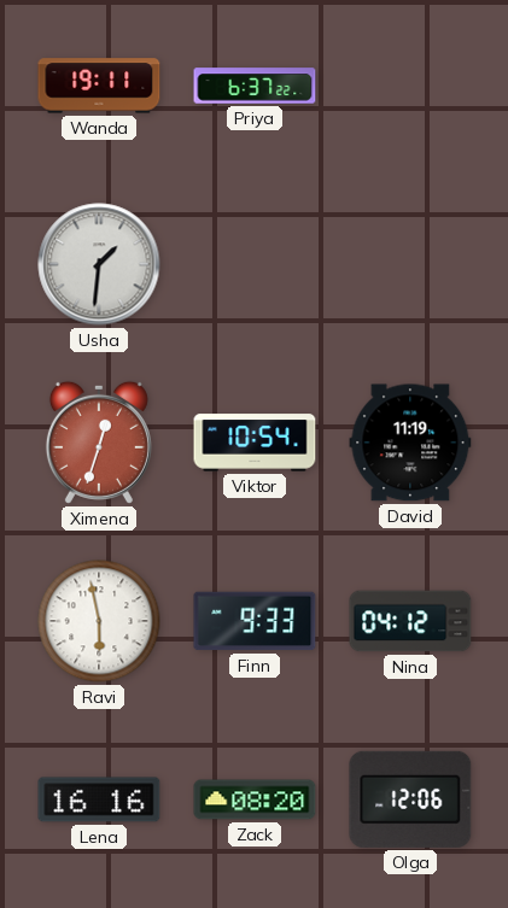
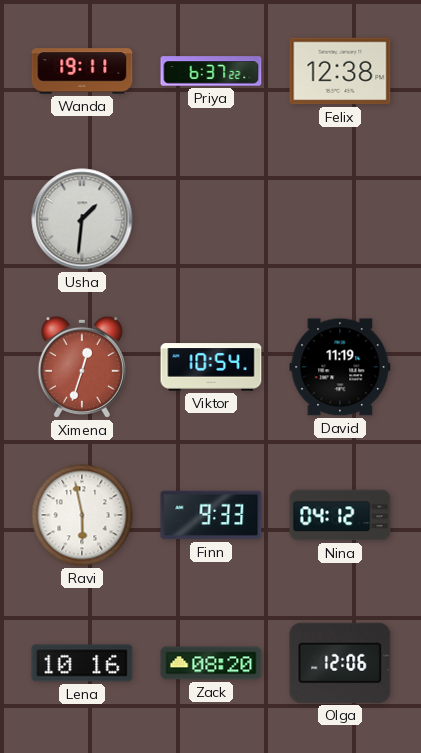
Felix: none -> 12:38
Lena: 16:16 -> 10:16
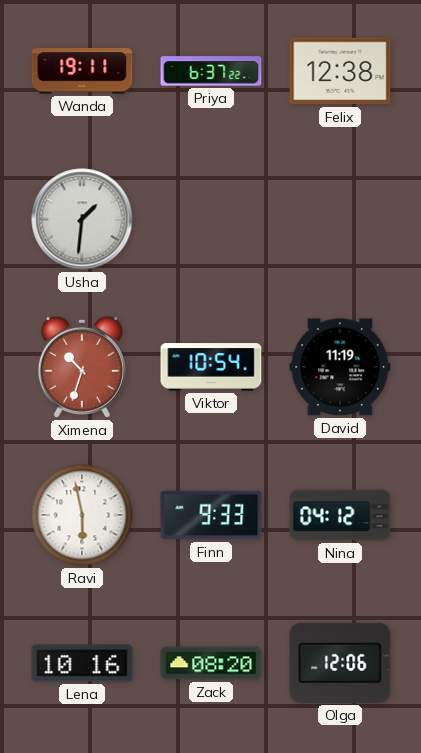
Ximena: 12:33 -> 10:33
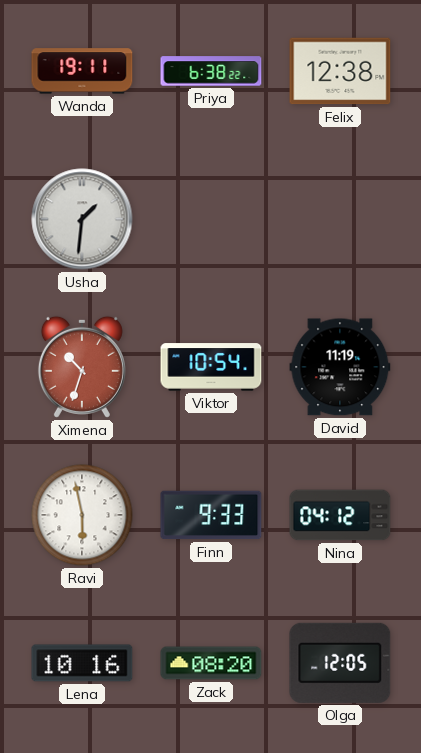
Priya: 6:37 -> 6:38
Olga: 12:06 -> 12:05
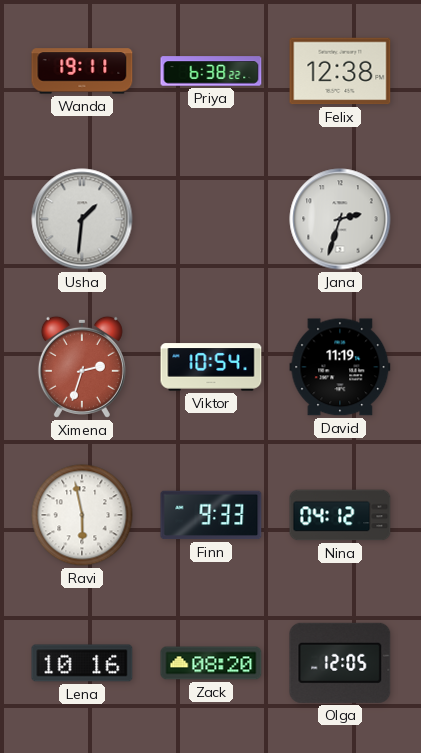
Jana: none -> 2:33
Ximena: 10:33 -> 2:33
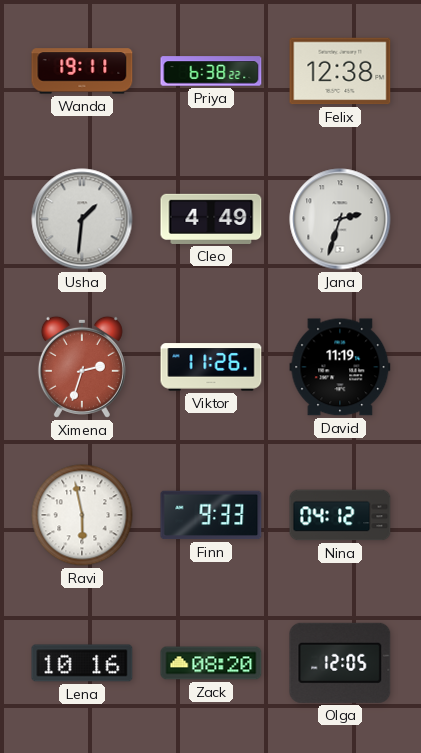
Cleo: none -> 4:49
Viktor: 10:54 -> 11:26
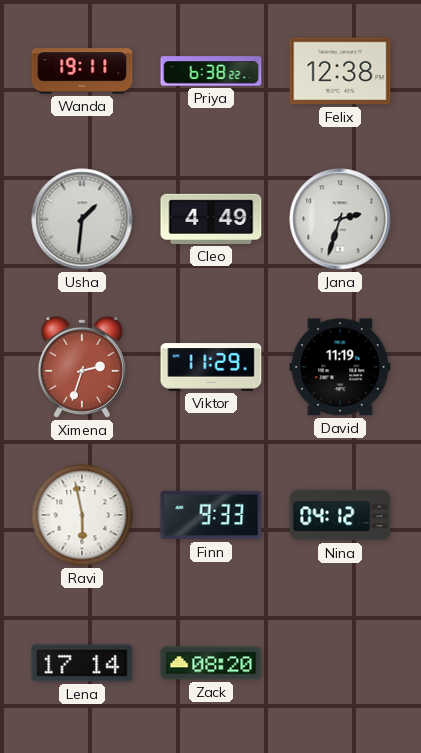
Viktor: 11:26 -> 11:29
Lena: 10:16 -> 17:14
Olga: 12:05 -> none
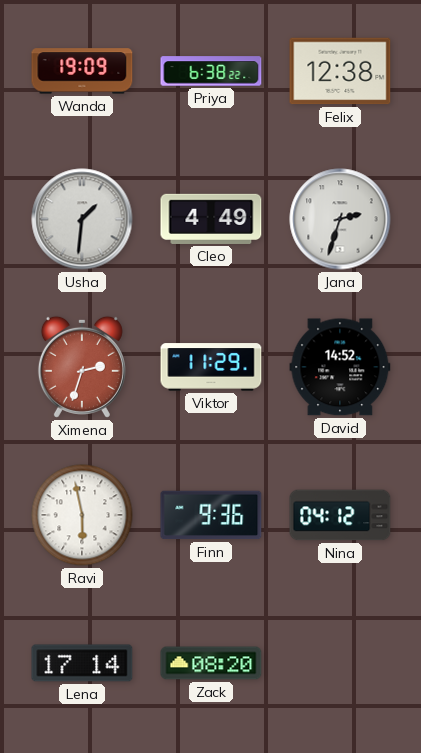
Wanda: 19:11 -> 19:09
David: 11:19 -> 14:52
Finn: 9:33 -> 9:36
